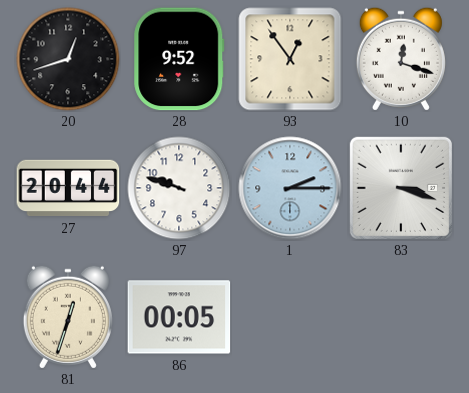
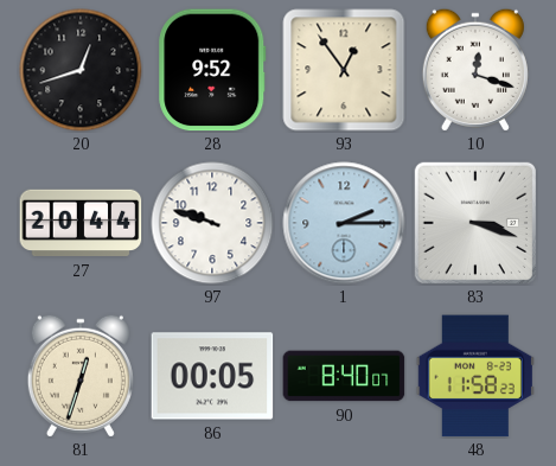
90: none -> 8:40
48: none -> 11:58
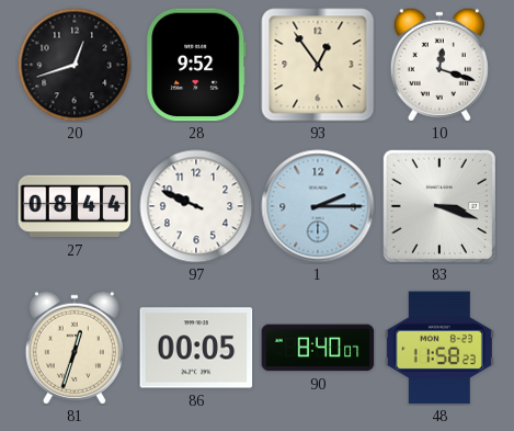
27: 20:44 -> 08:44
97: 9:48 -> 9:49
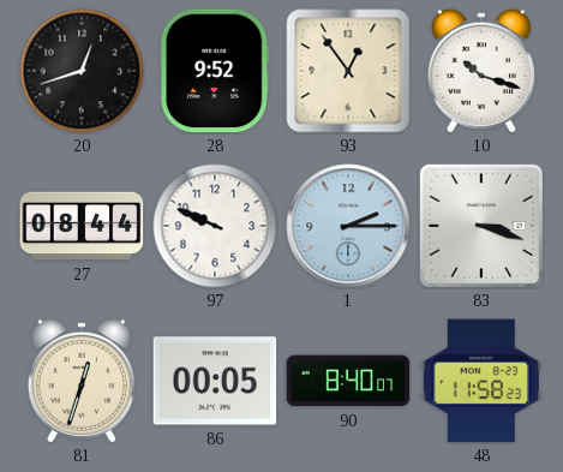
10: 12:18 -> 10:18
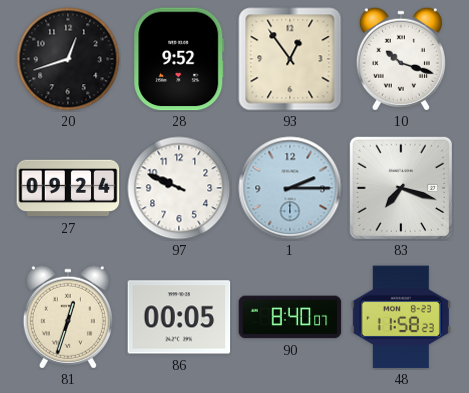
27: 08:44 -> 09:24
83: 3:18 -> 7:18
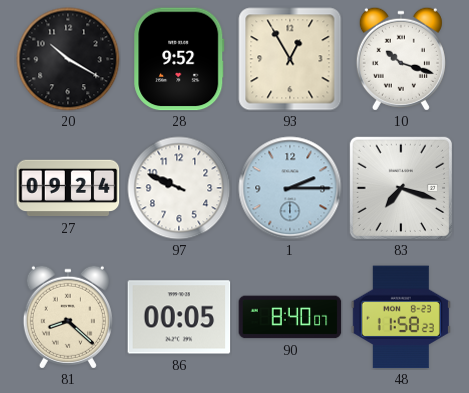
20: 12:42 -> 10:20
93: 12:54 -> 12:55
81: 12:33 -> 8:22
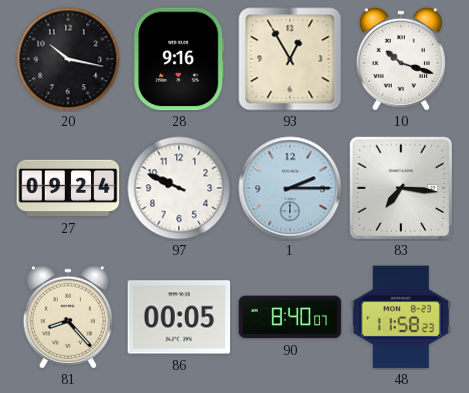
20: 10:20 -> 10:17
28: 9:52 -> 9:16
83: 7:18 -> 7:16
81: 8:22 -> 8:23
